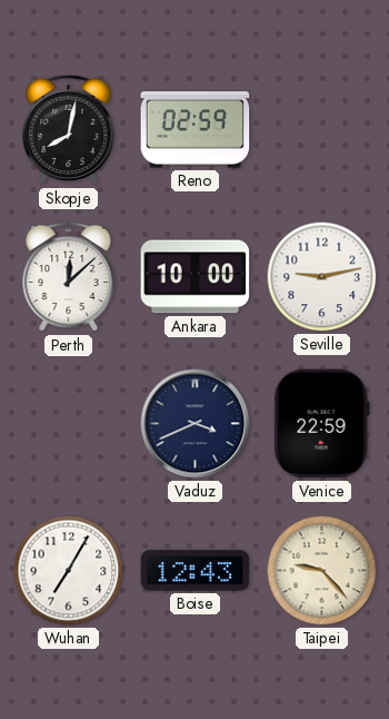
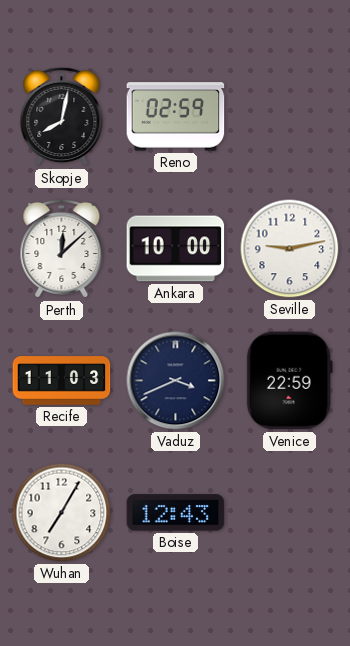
Recife: none -> 11:03
Taipei: 9:23 -> none
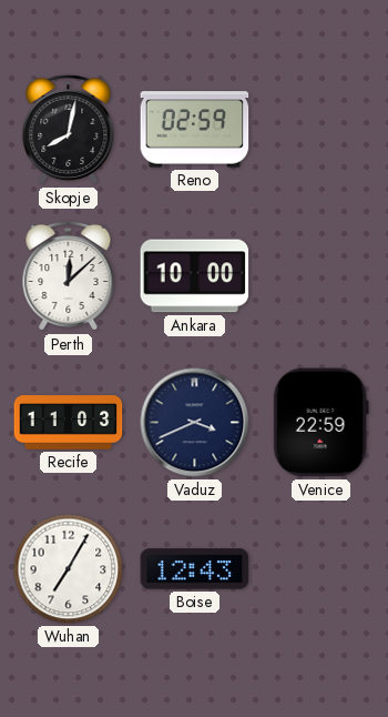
Seville: 9:13 -> none
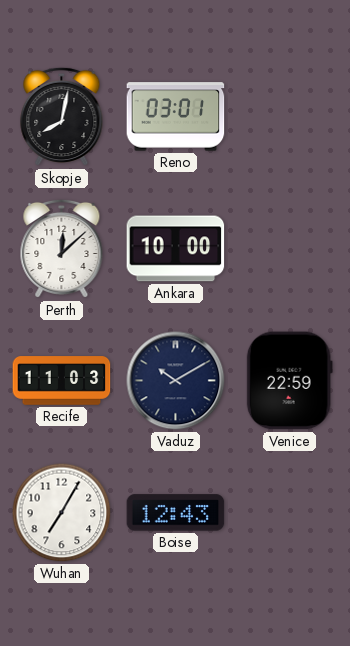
Reno: 02:59 -> 03:01
Vaduz: 3:41 -> 10:10
